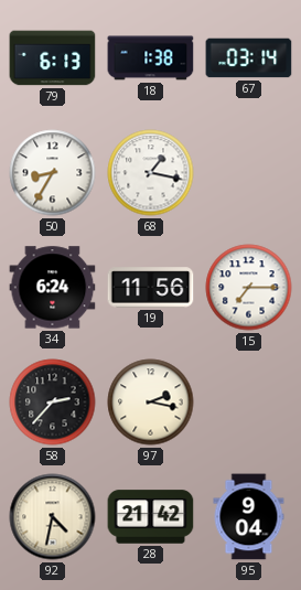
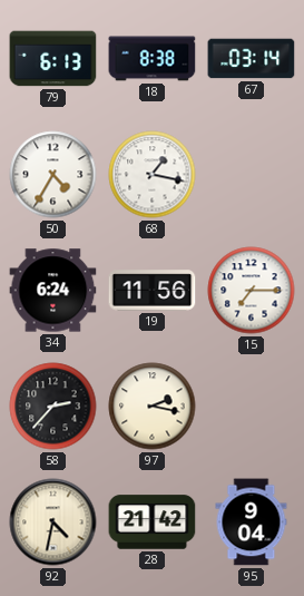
18: 1:38 -> 8:38
50: 8:35 -> 4:35
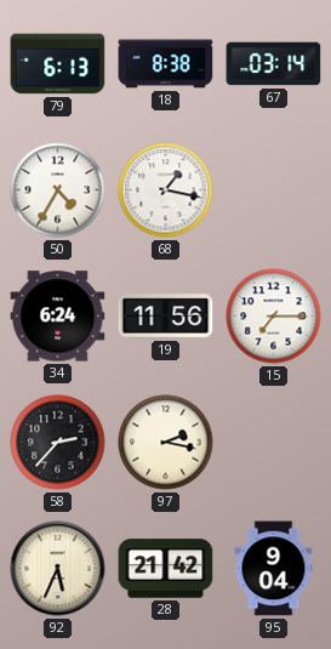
92: 4:32 -> 5:34
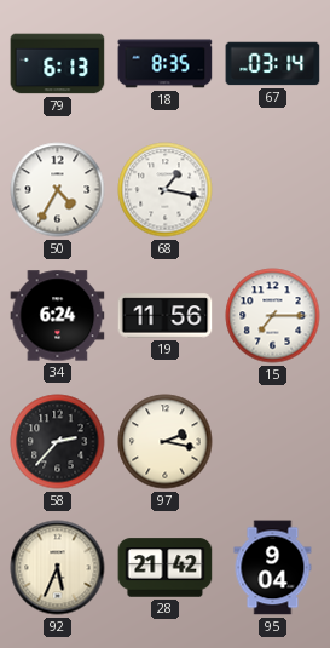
18: 8:38 -> 8:35
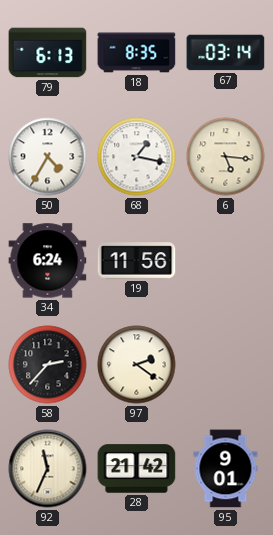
6: none -> 5:16
15: 7:15 -> none
97: 2:17 -> 2:21
92: 5:34 -> 11:34
95: 9:04 -> 9:01
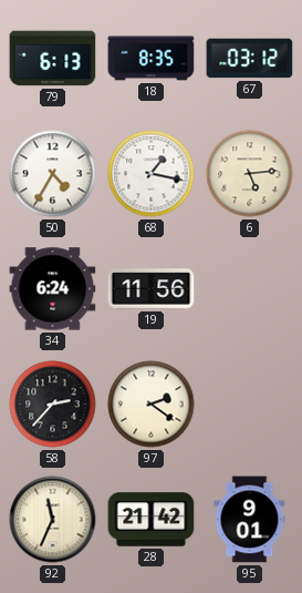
67: 03:14 -> 03:12
6: 5:16 -> 5:14
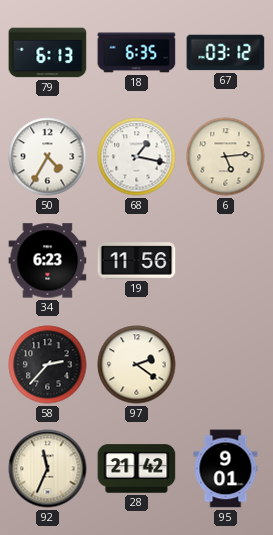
18: 8:35 -> 6:35
34: 6:24 -> 6:23
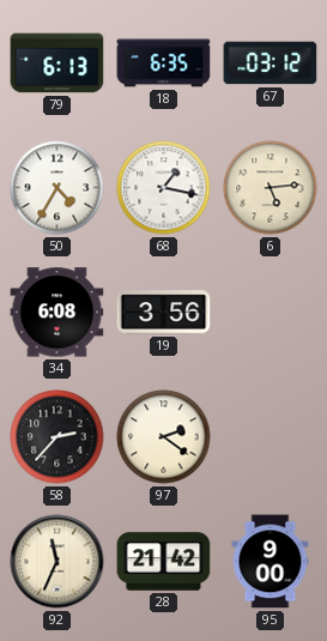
34: 6:23 -> 6:08
19: 11:56 -> 3:56
95: 9:01 -> 9:00
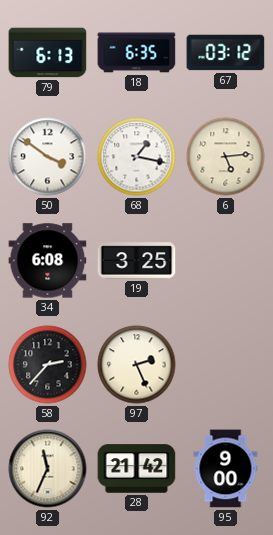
50: 4:35 -> 3:51
19: 3:56 -> 3:25
97: 2:21 -> 2:26
